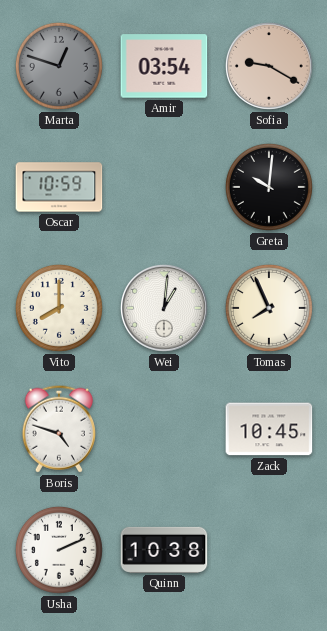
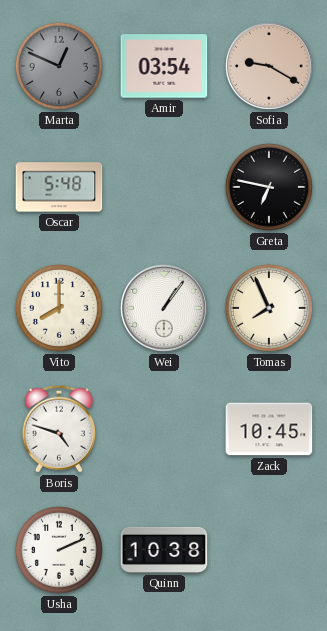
Marta: 12:48 -> 12:49
Oscar: 10:59 -> 5:48
Greta: 10:01 -> 6:47
Wei: 1:01 -> 1:06
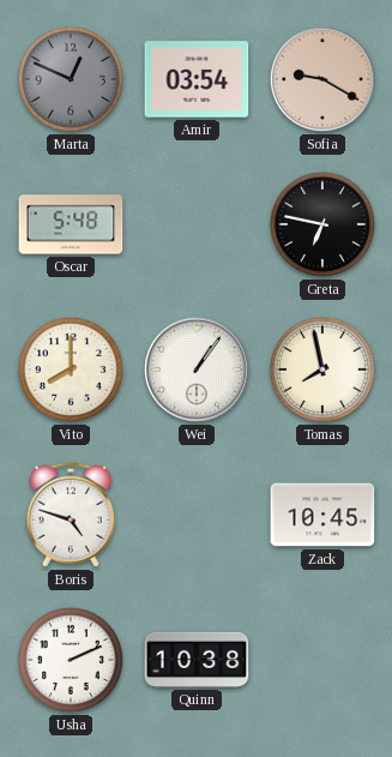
Tomas: 7:56 -> 7:58
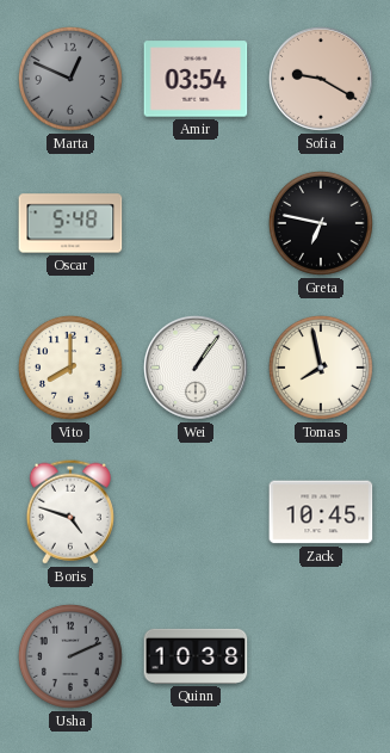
Usha dial: white -> grey
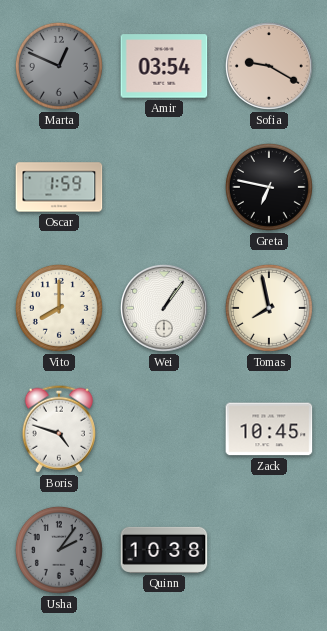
Oscar: 5:48 -> 1:59
Usha: 2:11 -> 2:06
